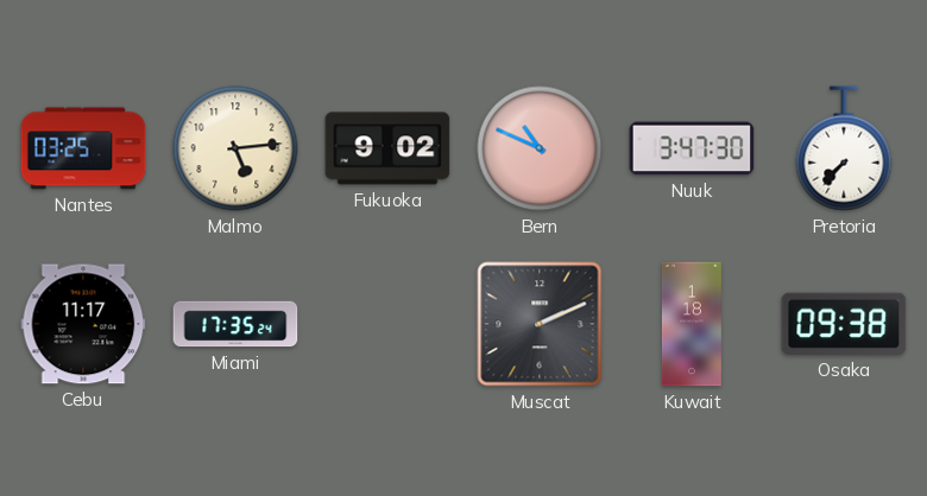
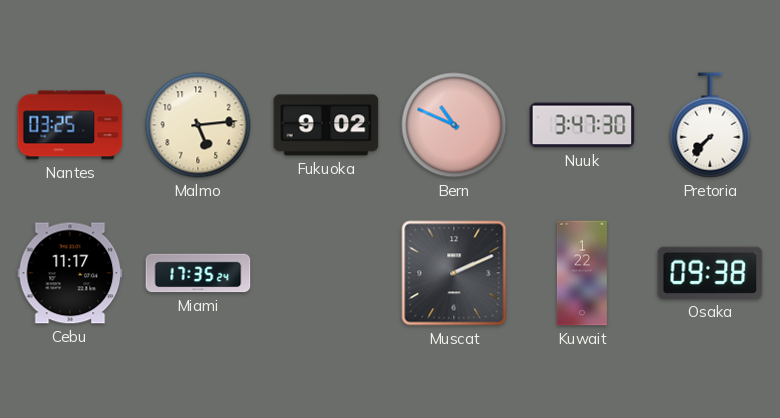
Kuwait: 1:18 -> 1:22
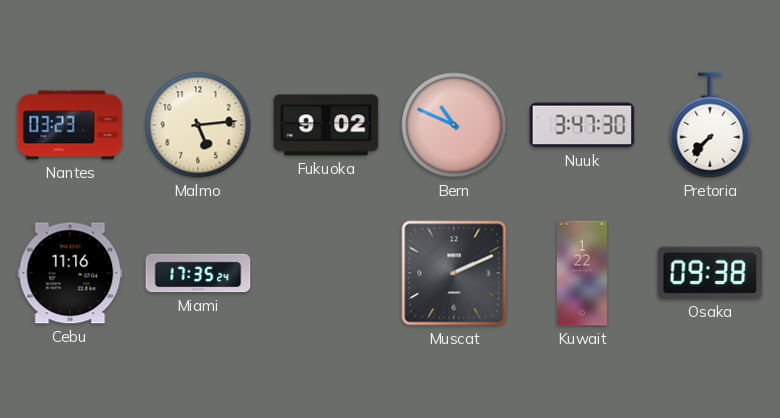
Nantes: 03:25 -> 03:23
Cebu: 11:17 -> 11:16
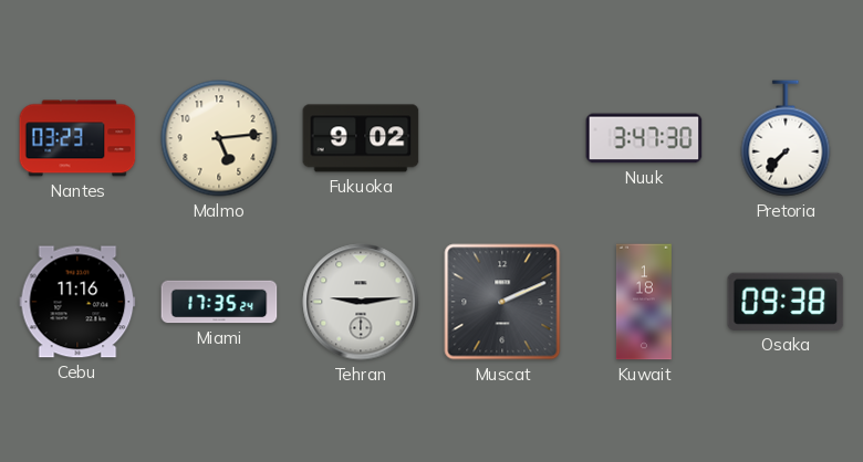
Bern: 10:49 -> none
Tehran: none -> 9:14
Kuwait: 1:22 -> 1:18
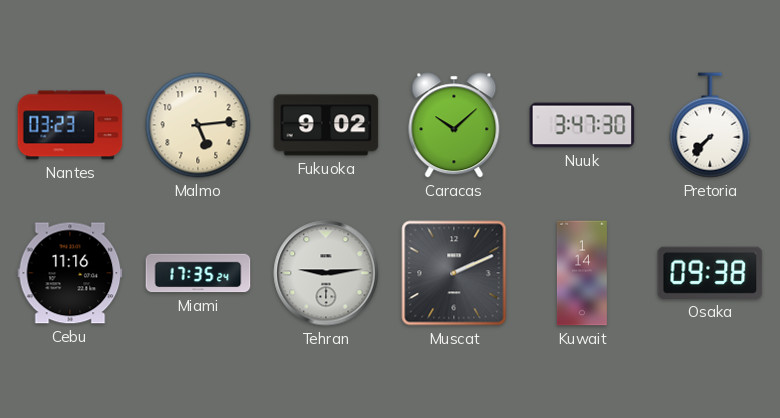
Caracas: none -> 10:08
Kuwait: 1:18 -> 1:14
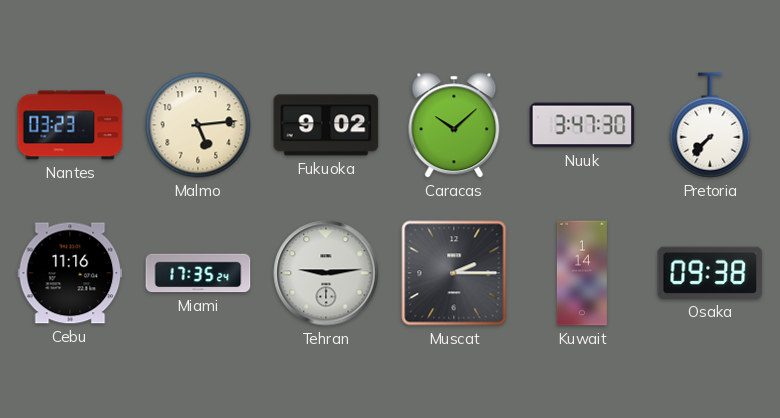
Muscat: 2:11 -> 2:15
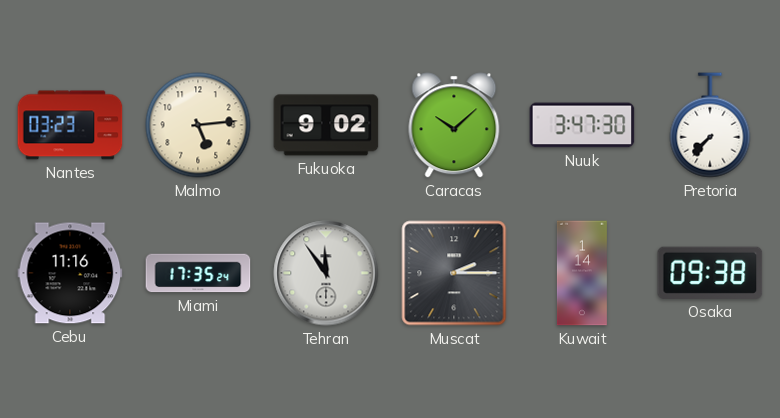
Tehran: 9:14 -> 11:54
